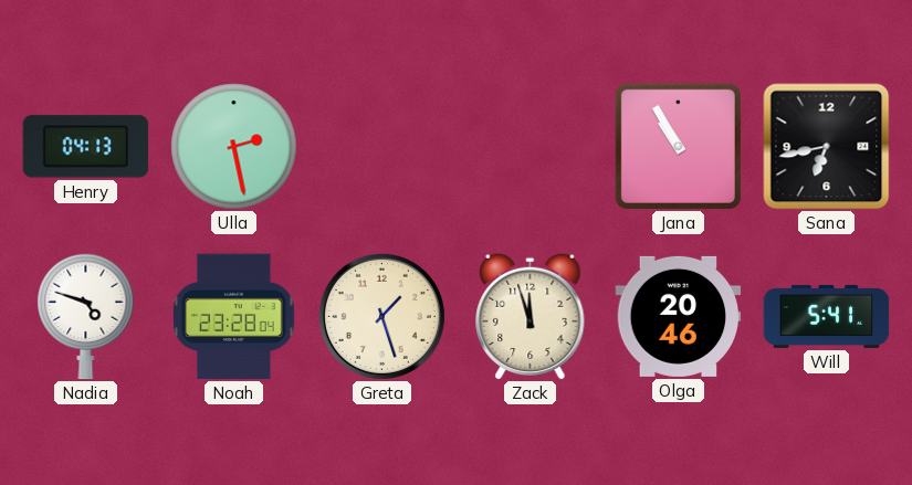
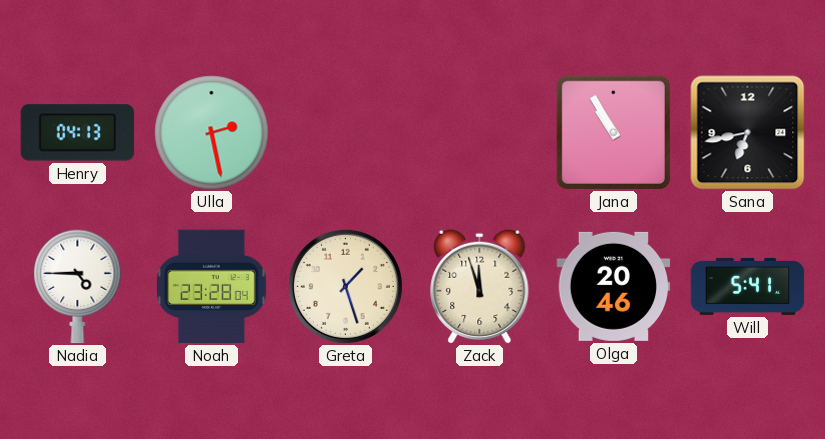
Nadia: 4:48 -> 4:45
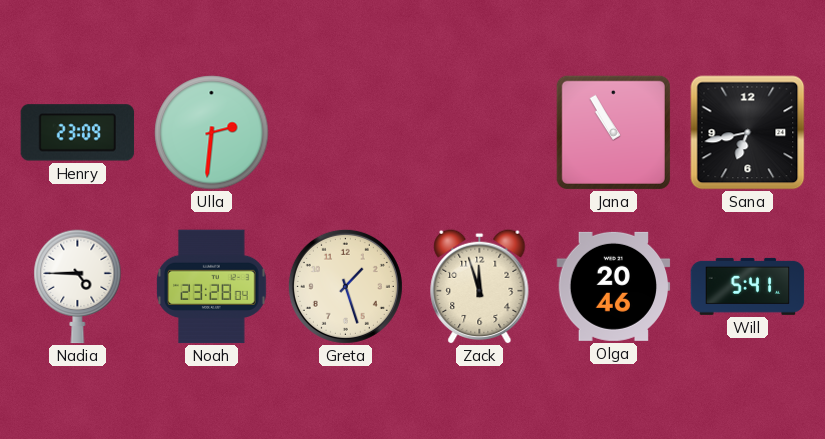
Henry: 04:13 -> 23:09
Ulla: 2:28 -> 2:31
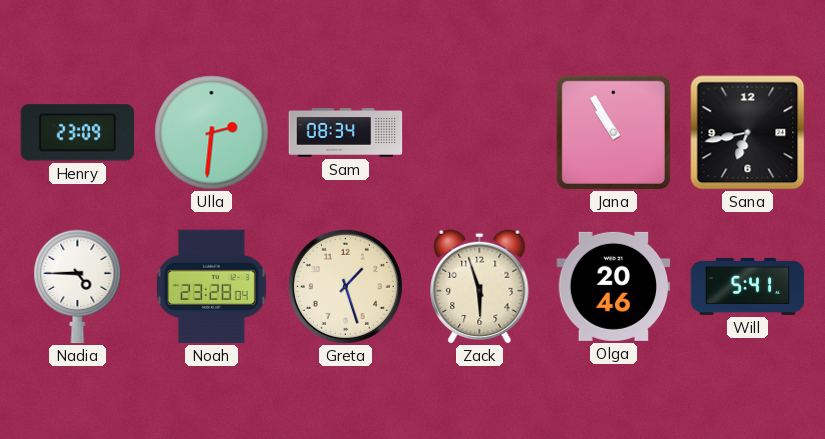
Sam: none -> 08:34
Zack: 11:57 -> 5:57
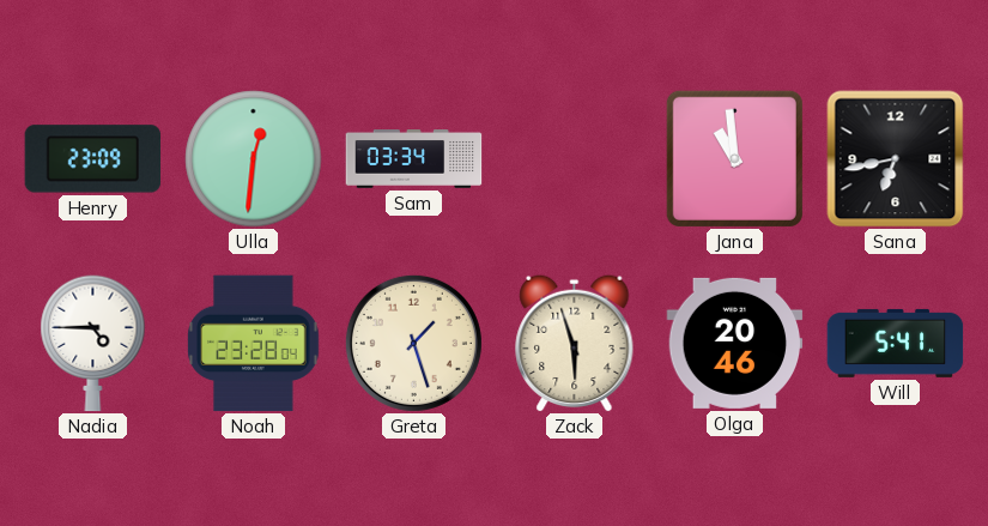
Ulla: 2:31 -> 12:31
Sam: 08:34 -> 03:34
Jana: 10:55 -> 10:59
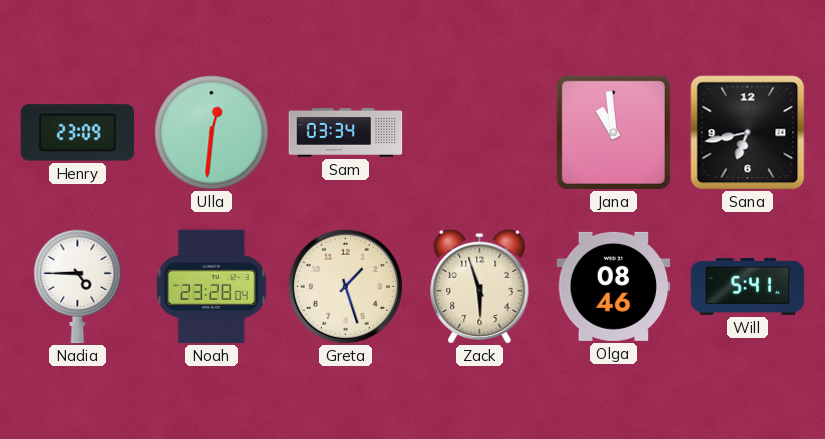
Olga: 20:46 -> 08:46
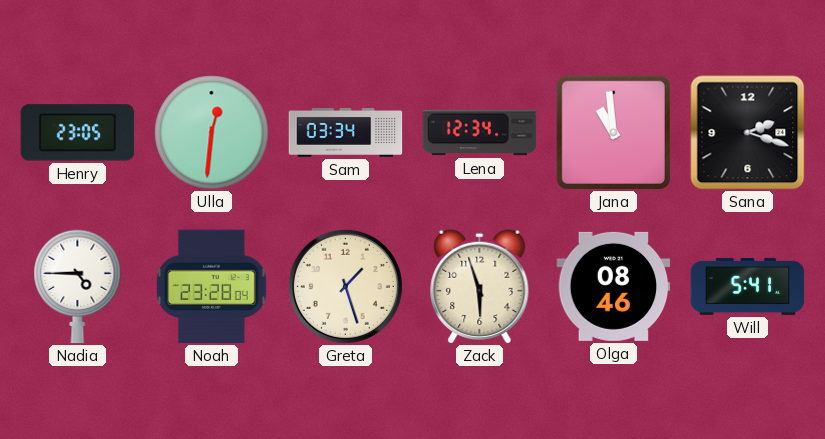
Henry: 23:09 -> 23:05
Lena: none -> 12:34
Sana: 6:43 -> 2:18
